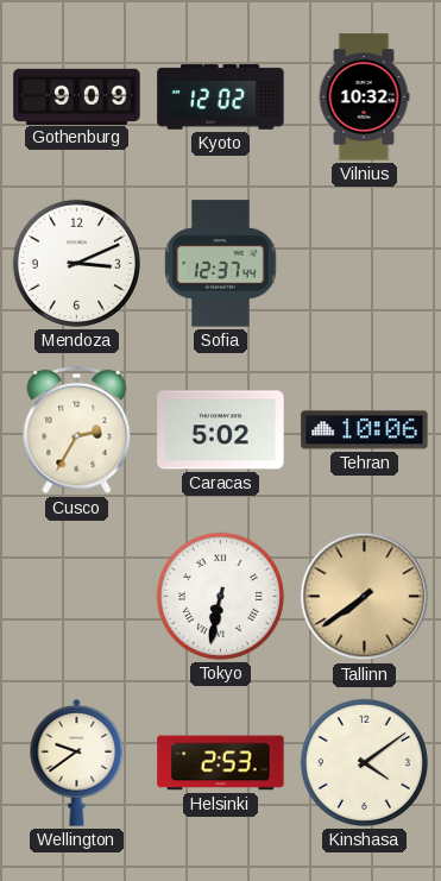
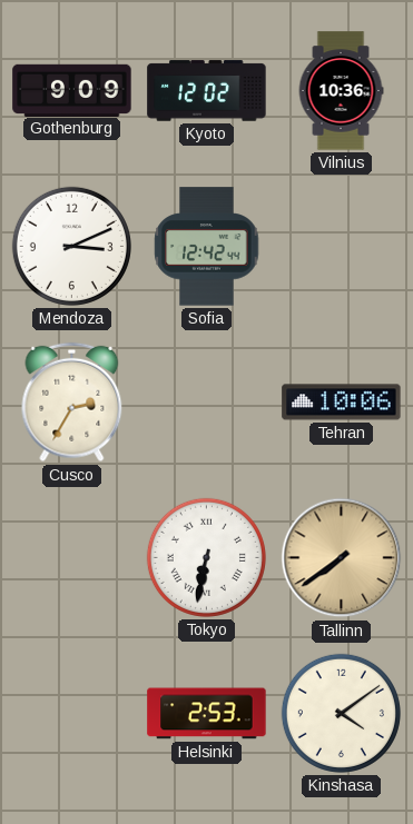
Vilnius: 10:32 -> 10:36
Sofia: 12:37 -> 12:42
Caracas: 5:02 -> none
Wellington: 9:39 -> none
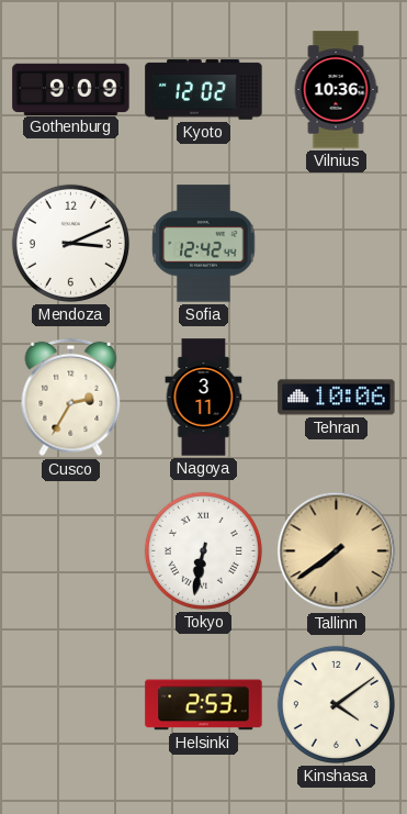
Nagoya: none -> 3:11
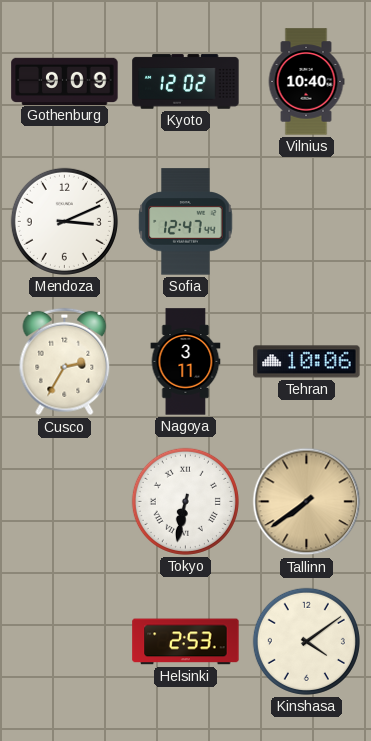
Vilnius: 10:36 -> 10:40
Sofia: 12:42 -> 12:47
